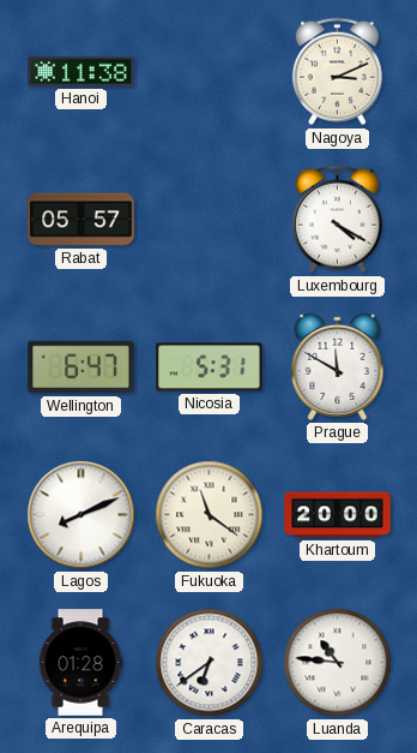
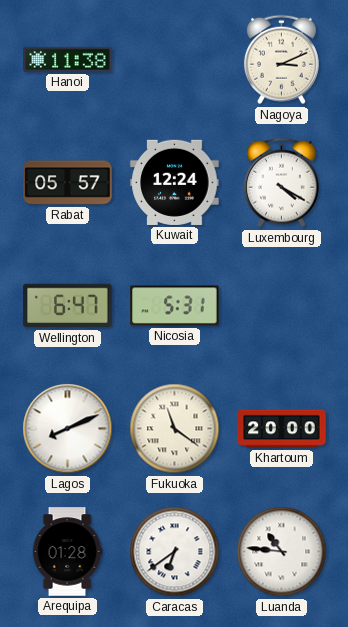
Kuwait: none -> 12:24
Prague: 11:50 -> none
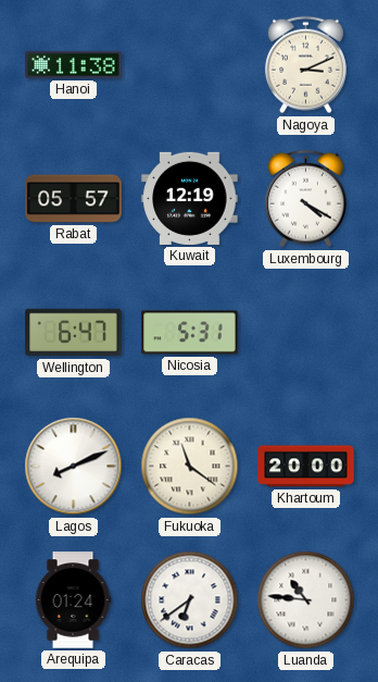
Kuwait: 12:24 -> 12:19
Arequipa: 01:28 -> 01:24
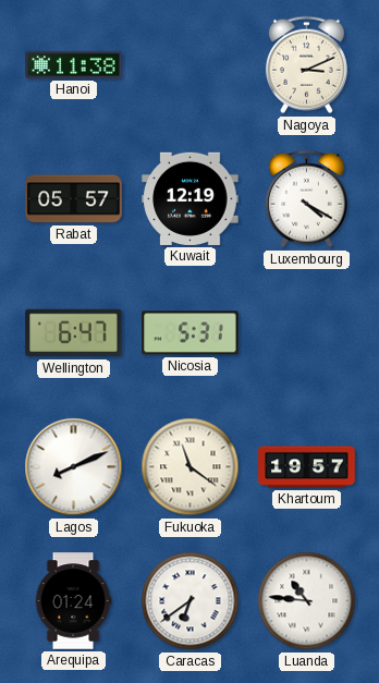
Khartoum: 20:00 -> 19:57
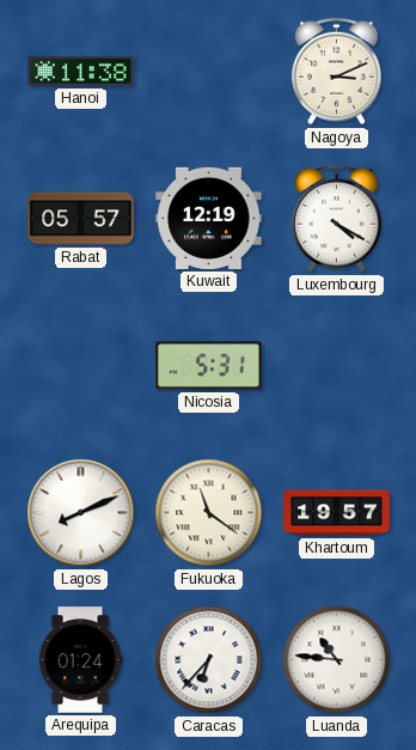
Wellington: 6:47 -> none
Caracas: 6:39 -> 6:37
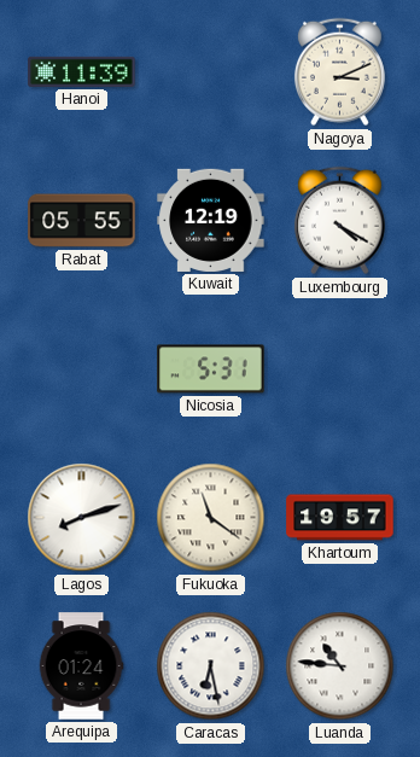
Hanoi: 11:38 -> 11:39
Rabat: 05:57 -> 05:55
Lagos: 8:11 -> 8:12
Caracas: 6:37 -> 6:28
